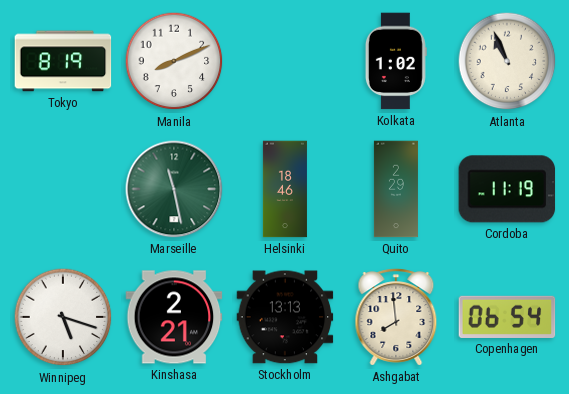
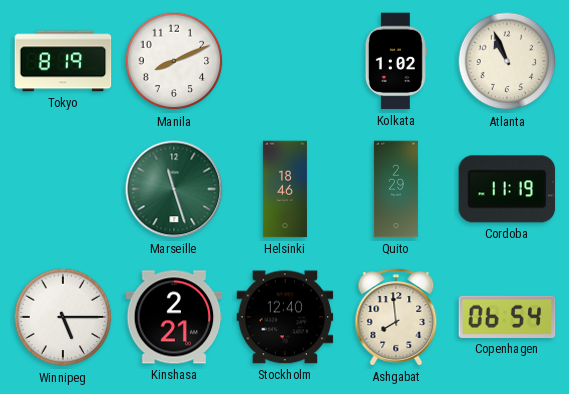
Marseille: 11:28 -> 11:27
Winnipeg: 5:18 -> 5:15
Stockholm: 13:13 -> 12:40
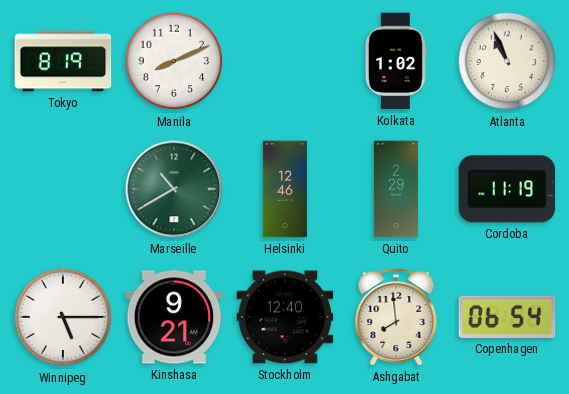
Marseille: 11:27 -> 10:40
Helsinki: 18:46 -> 12:46
Kinshasa: 2:21 -> 9:21
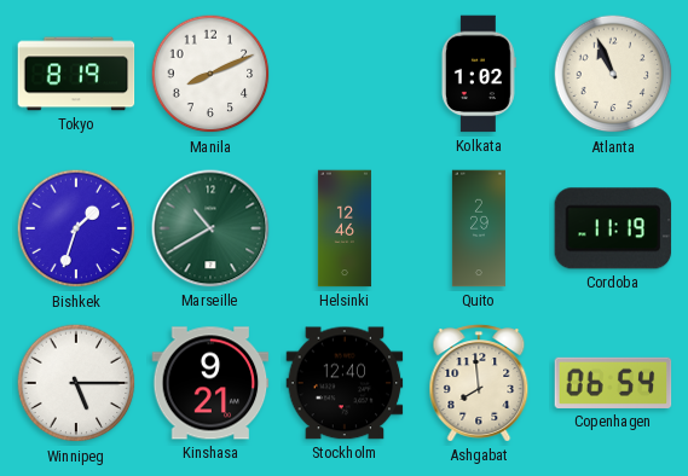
Bishkek: none -> 1:33
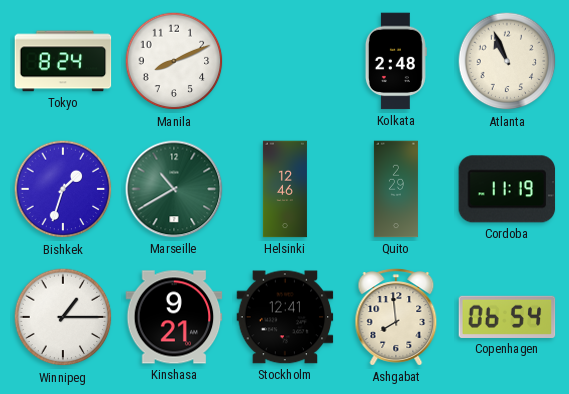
Tokyo: 8:19 -> 8:24
Kolkata: 1:02 -> 2:48
Winnipeg: 5:15 -> 1:15
Stockholm: 12:40 -> 12:41
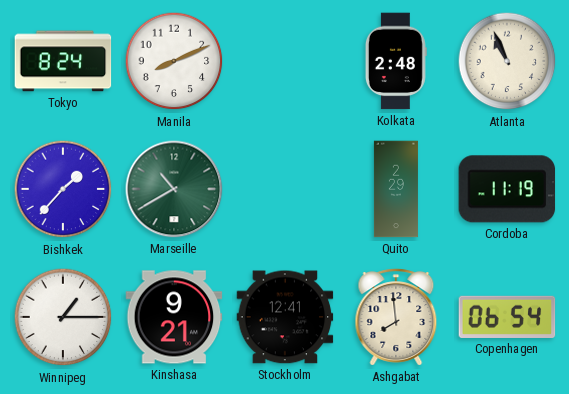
Bishkek: 1:33 -> 1:37
Helsinki: 12:46 -> none
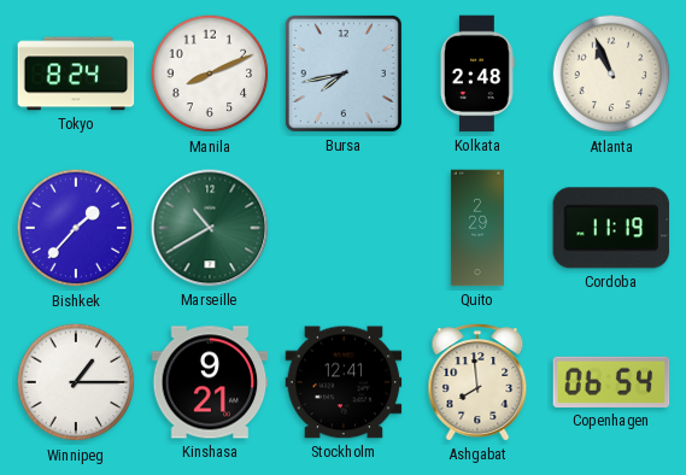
Bursa: none -> 7:43
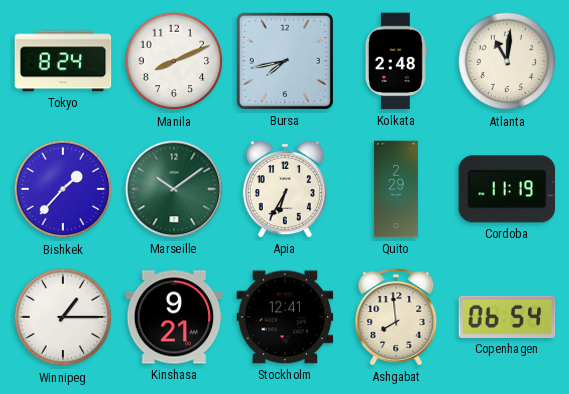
Atlanta: 10:56 -> 11:01
Marseille: 10:40 -> 10:09
Apia: none -> 6:35
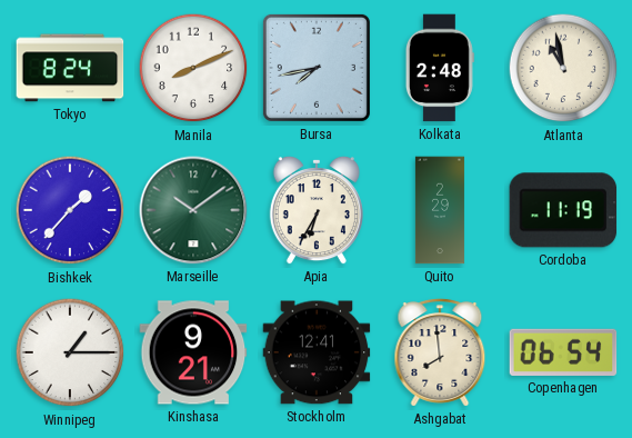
Atlanta: 11:01 -> 10:58
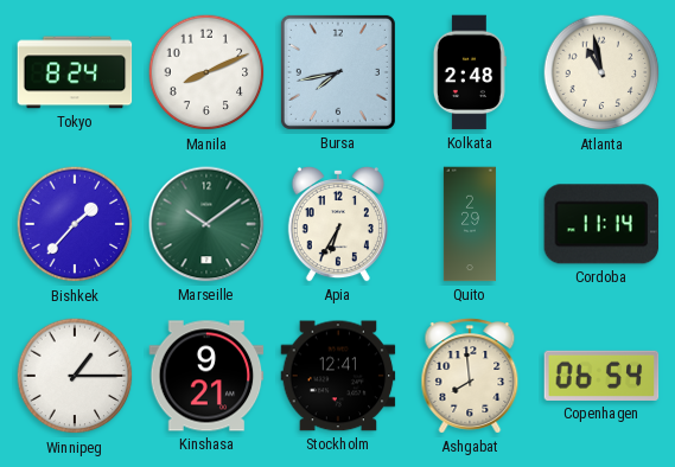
Cordoba: 11:19 -> 11:14
